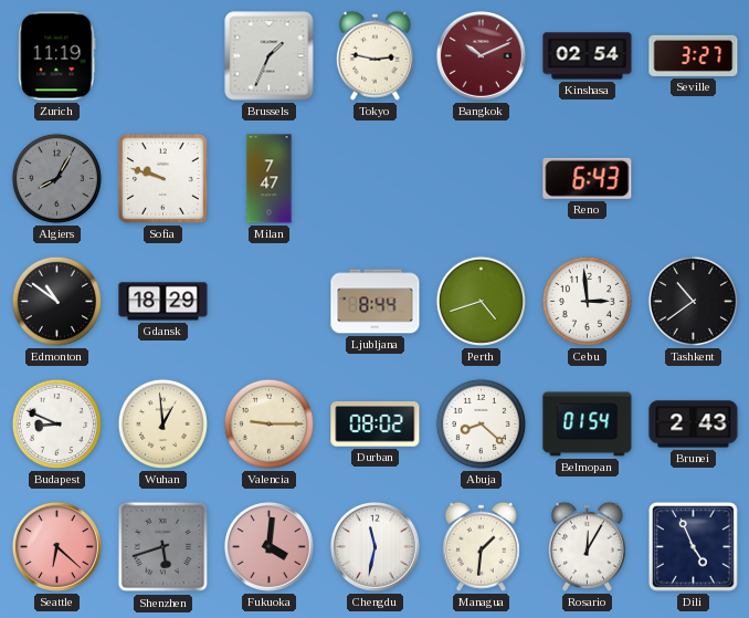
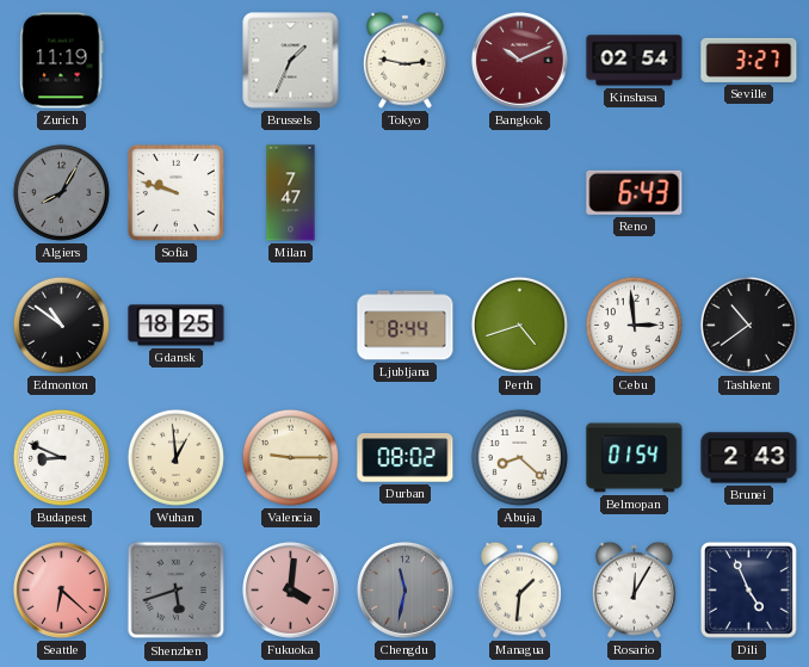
Gdansk: 18:29 -> 18:25
Chengdu dial: white -> grey
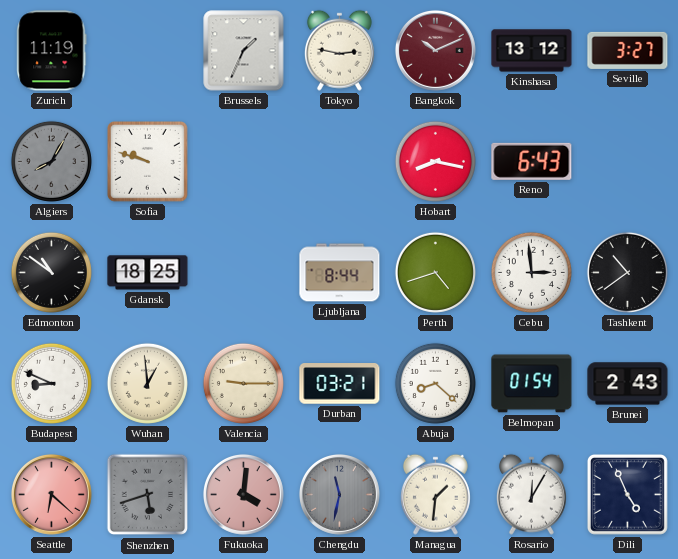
Kinshasa: 02:54 -> 13:12
Milan: 7:47 -> none
Hobart: none -> 8:17
Durban: 08:02 -> 03:21
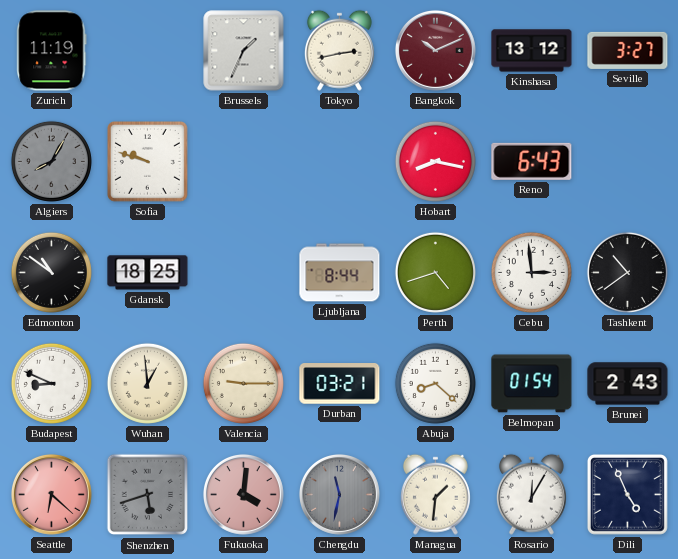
Tokyo: 2:47 -> 2:43
